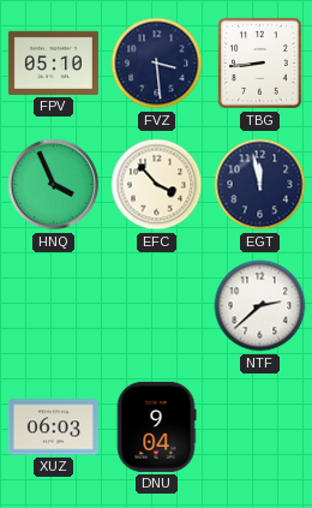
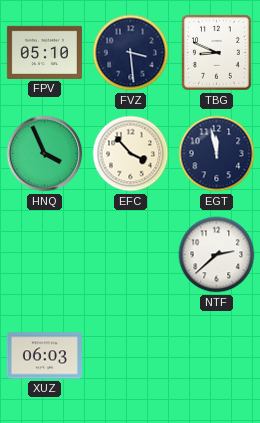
TBG: 8:44 -> 8:49
DNU: 9:04 -> none
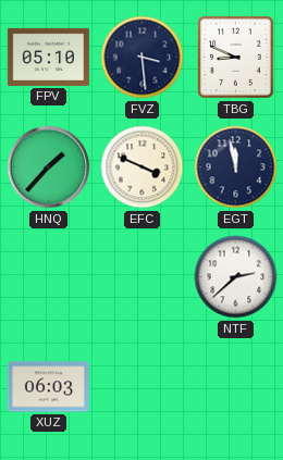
HNQ: 3:56 -> 1:37
EFC: 3:53 -> 3:49
